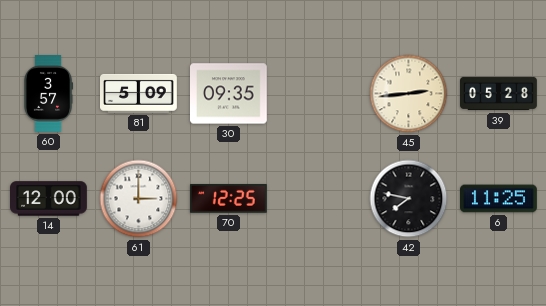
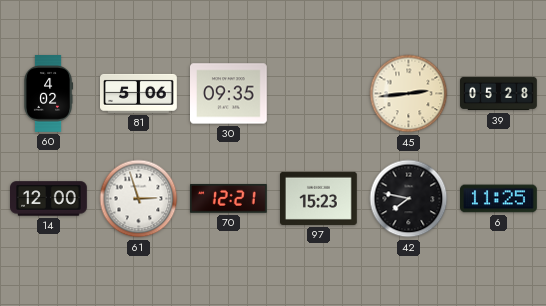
60: 3:57 -> 4:02
81: 5:09 -> 5:06
61: 3:00 -> 2:57
70: 12:25 -> 12:21
97: none -> 15:23
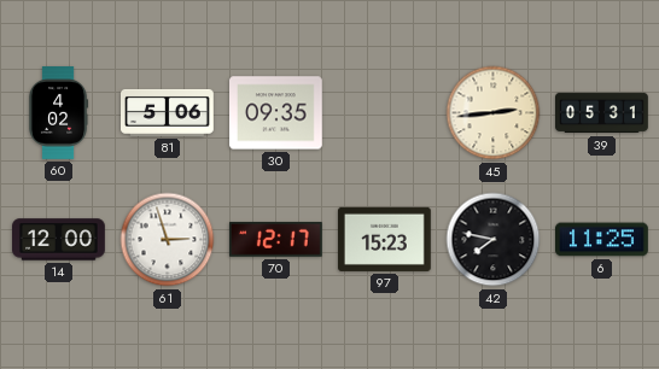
39: 05:28 -> 05:31
70: 12:21 -> 12:17
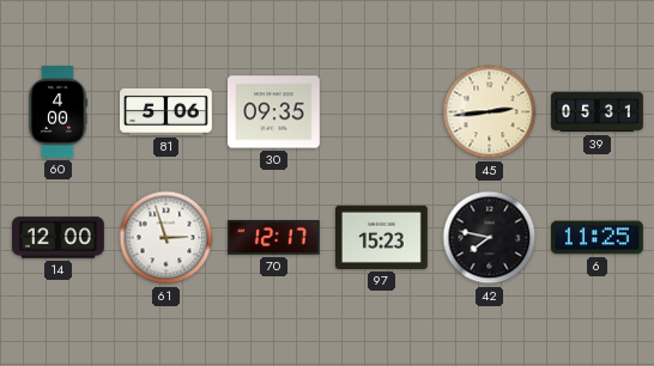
60: 4:02 -> 4:00
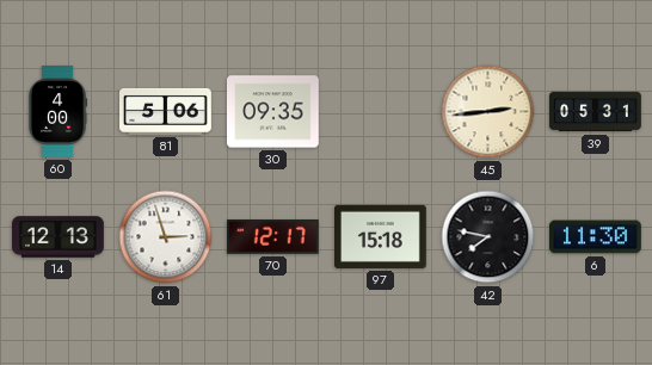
14: 12:00 -> 12:13
97: 15:23 -> 15:18
6: 11:25 -> 11:30
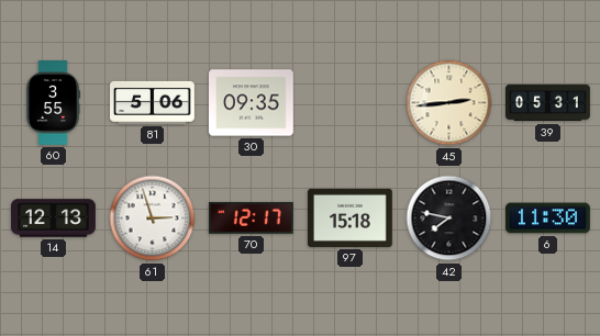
60: 4:00 -> 3:55
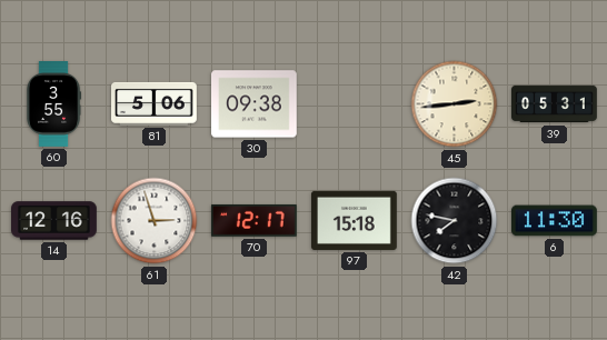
30: 09:35 -> 09:38
14: 12:13 -> 12:16
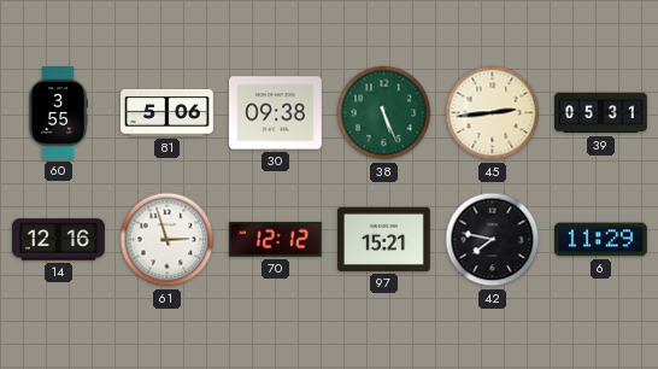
38: none -> 5:26
70: 12:17 -> 12:12
97: 15:18 -> 15:21
6: 11:30 -> 11:29
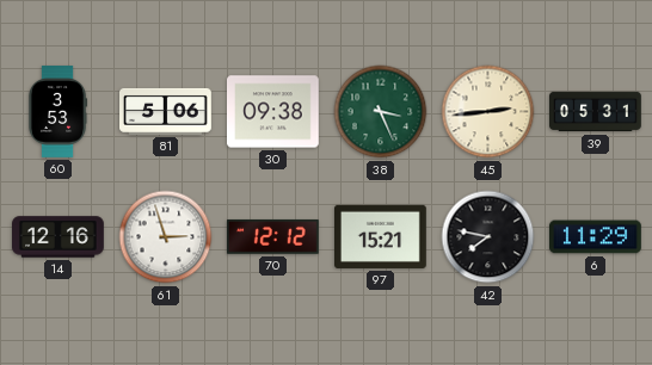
60: 3:55 -> 3:53
38: 5:26 -> 3:26
